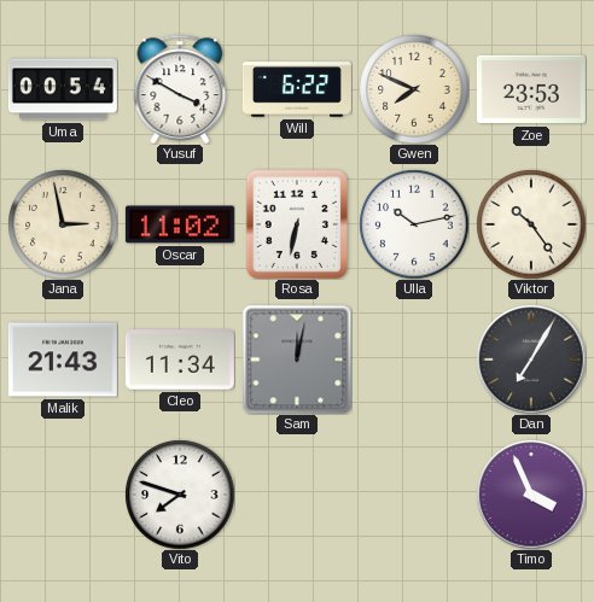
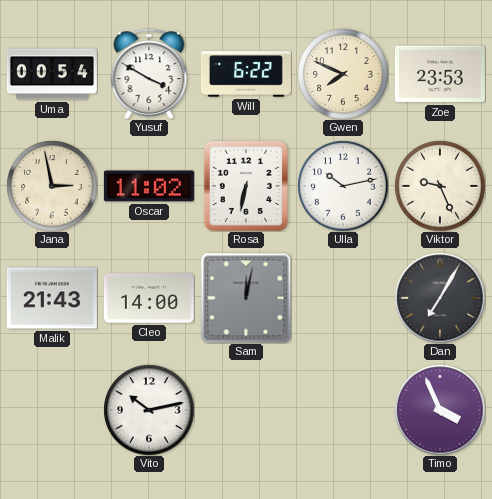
Viktor: 10:24 -> 9:26
Cleo: 11:34 -> 14:00
Vito: 7:48 -> 10:13
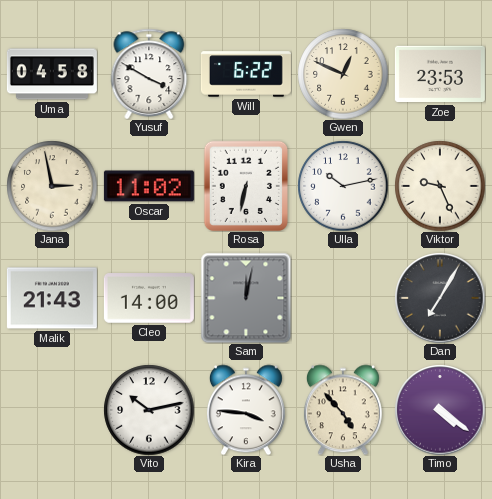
Uma: 00:54 -> 04:58
Gwen: 7:49 -> 12:49
Kira: none -> 3:46
Usha: none -> 4:53
Timo: 3:56 -> 4:21
